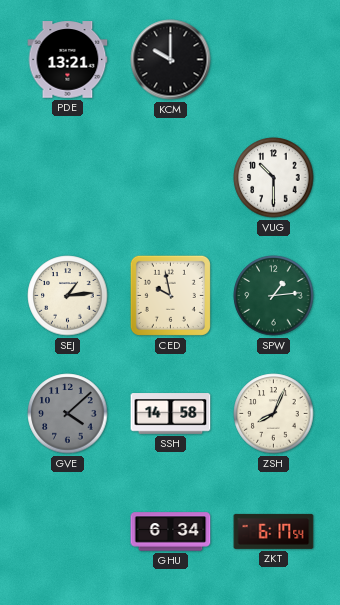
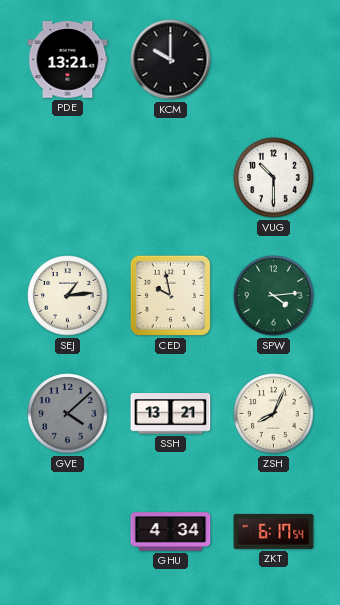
SPW: 1:14 -> 4:14
SSH: 14:58 -> 13:21
GHU: 6:34 -> 4:34
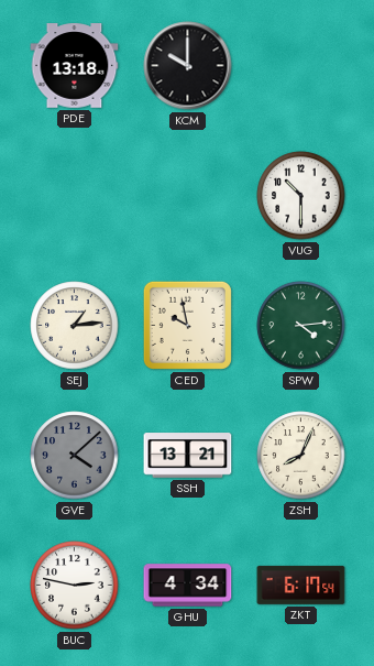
PDE: 13:21 -> 13:18
BUC: none -> 2:47
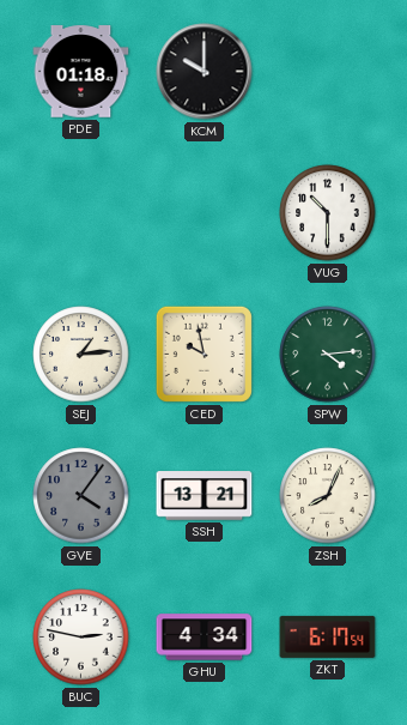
PDE: 13:18 -> 01:18
GVE: 4:08 -> 4:06
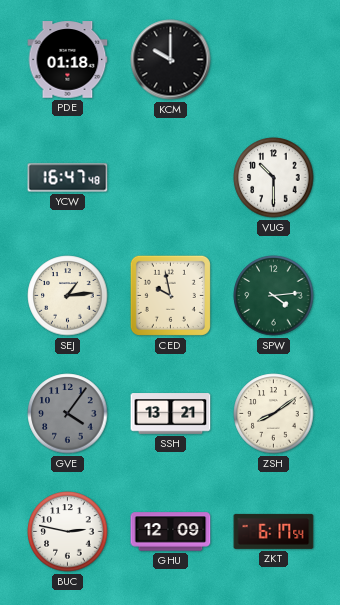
YCW: none -> 16:47
ZSH: 8:04 -> 8:09
GHU: 4:34 -> 12:09
